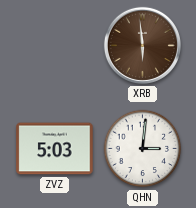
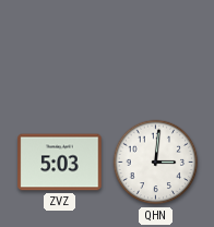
XRB: 5:59 -> none
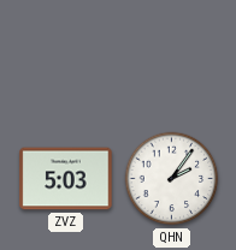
QHN: 3:01 -> 2:06
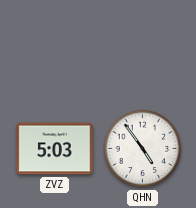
QHN: 2:06 -> 4:54
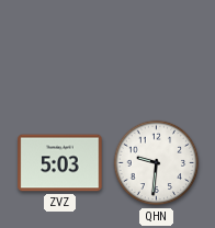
QHN: 4:54 -> 9:31
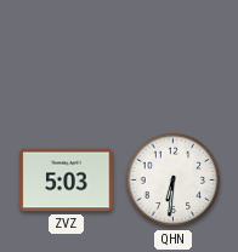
QHN: 9:31 -> 6:31
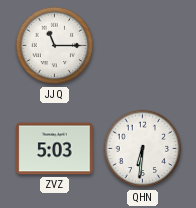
JJQ: none -> 11:15
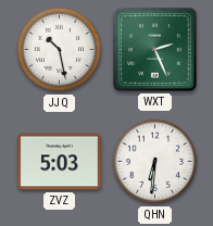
JJQ: 11:15 -> 10:28
WXT: none -> 2:26
